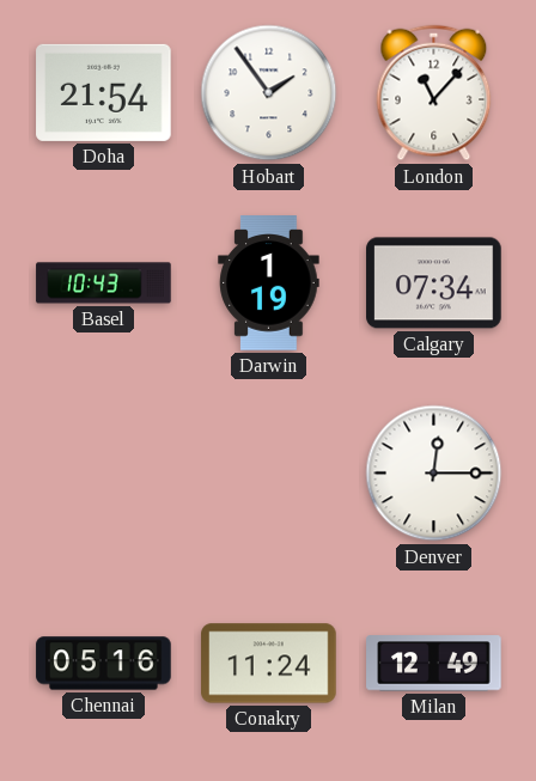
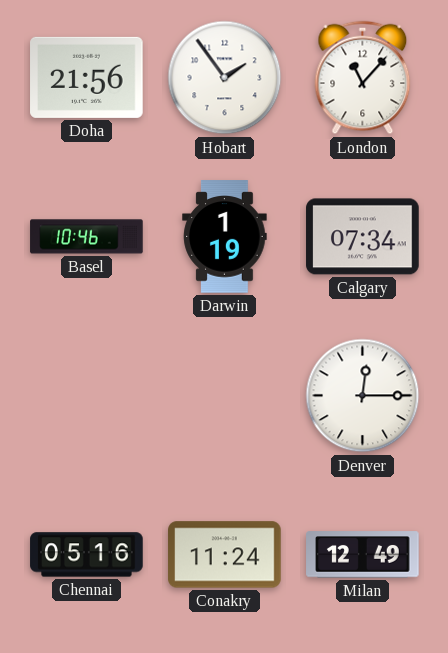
Doha: 21:54 -> 21:56
Basel: 10:43 -> 10:46
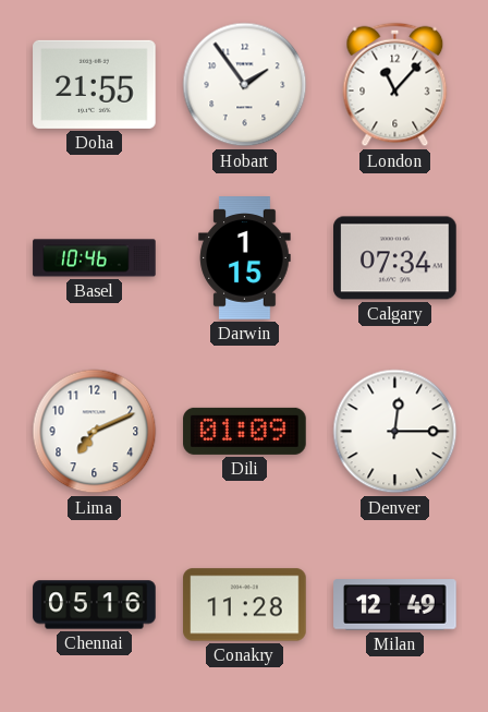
Doha: 21:56 -> 21:55
Darwin: 1:19 -> 1:15
Lima: none -> 7:11
Dili: none -> 01:09
Conakry: 11:24 -> 11:28
